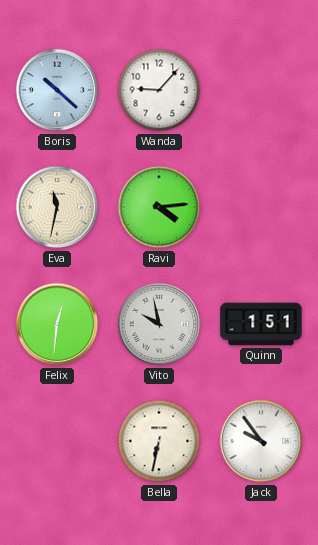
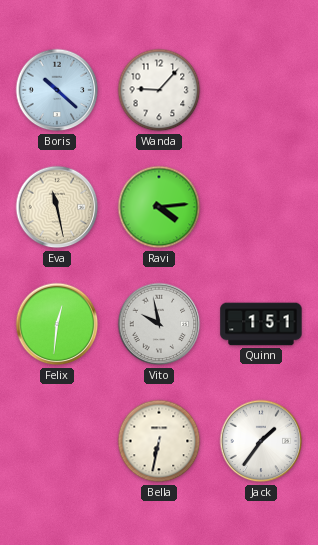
Eva: 11:32 -> 11:28
Jack: 9:54 -> 1:36
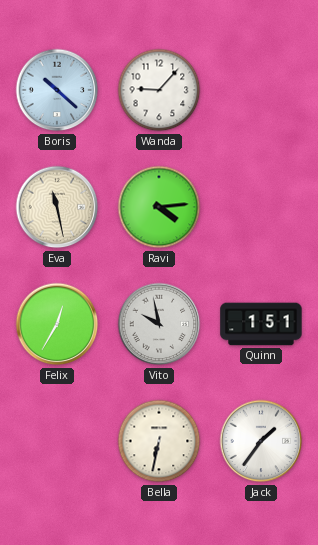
Felix: 12:31 -> 12:35
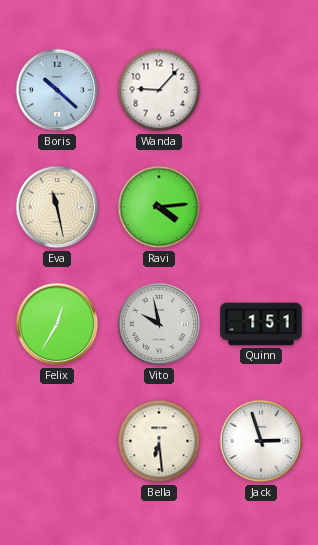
Bella: 6:32 -> 6:29
Jack: 1:36 -> 2:57
